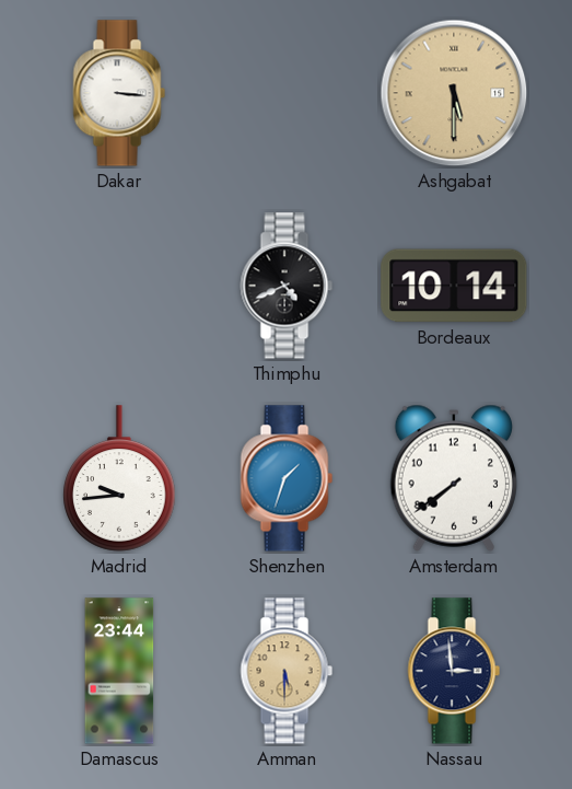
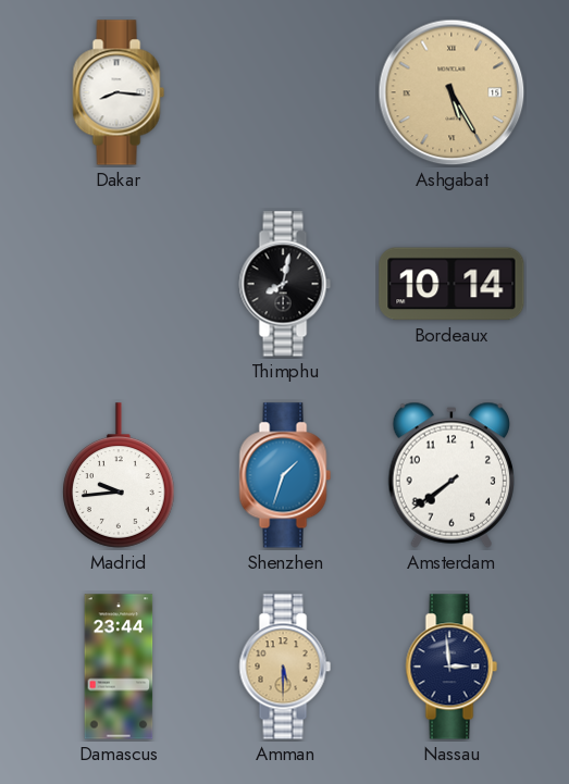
Dakar: 3:16 -> 8:16
Ashgabat: 5:30 -> 5:25
Thimphu: 4:41 -> 8:02
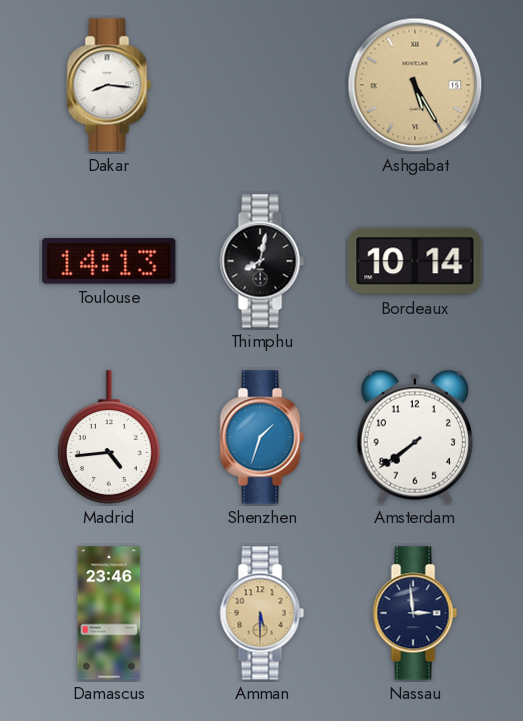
Toulouse: none -> 14:13
Madrid: 9:44 -> 4:44
Damascus: 23:44 -> 23:46
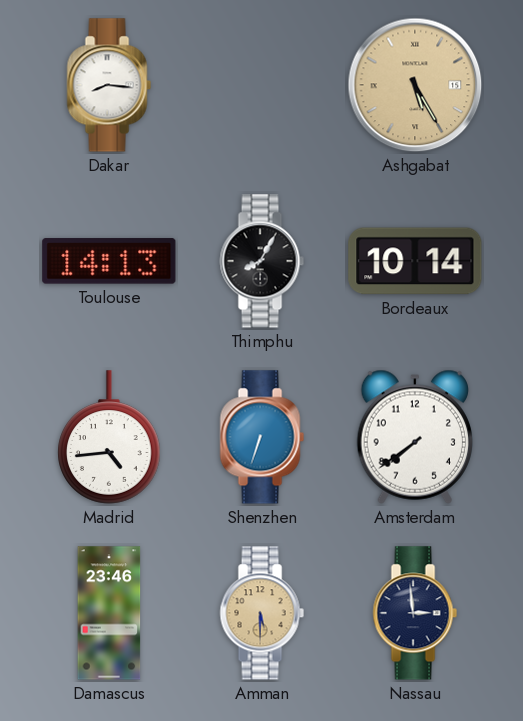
Thimphu: 8:02 -> 8:05
Shenzhen: 1:33 -> 6:33
